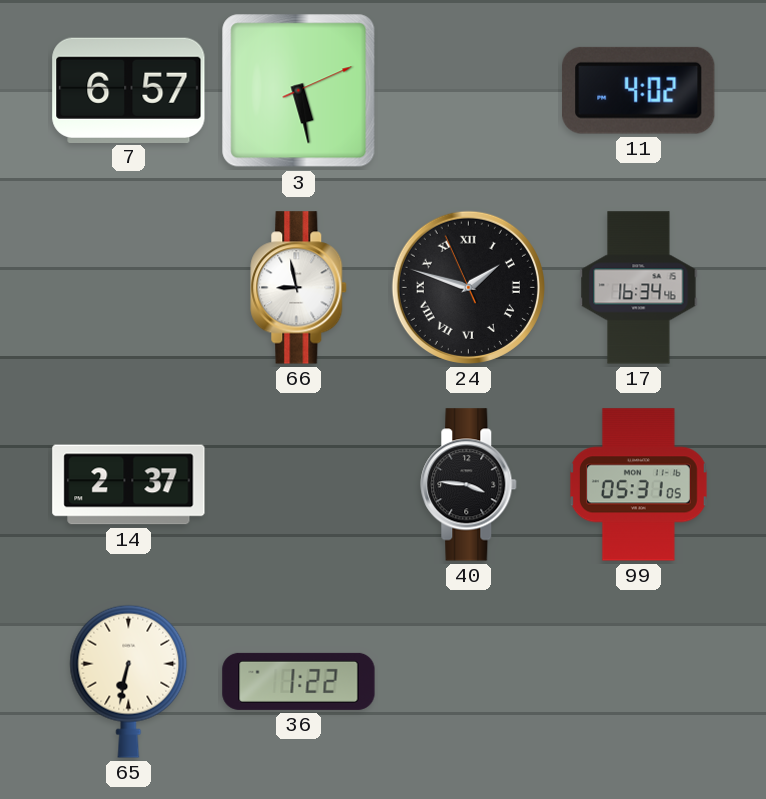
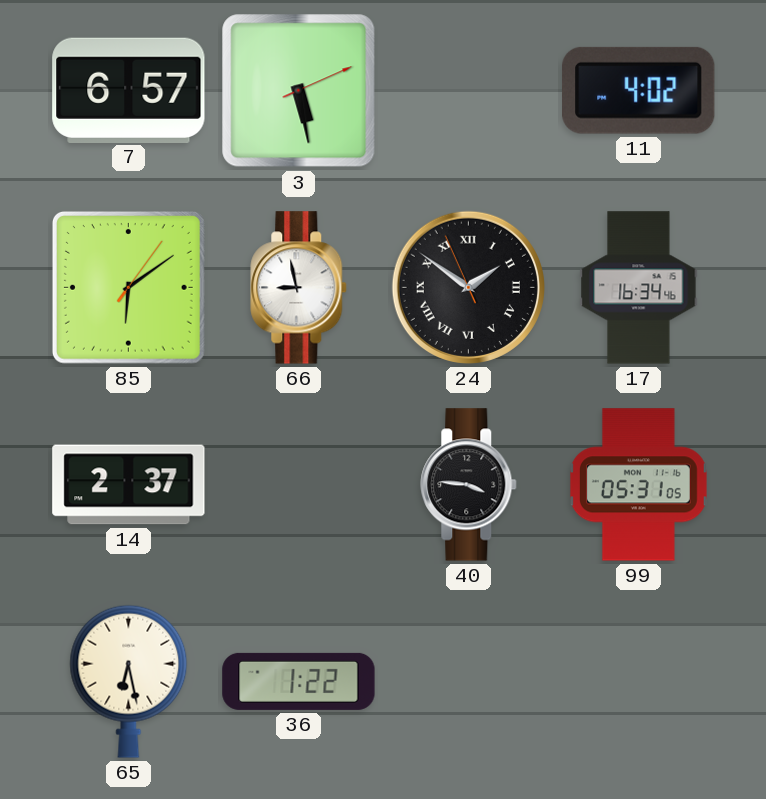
85: none -> 6:09
24: 1:47 -> 1:50
65: 6:32 -> 6:28
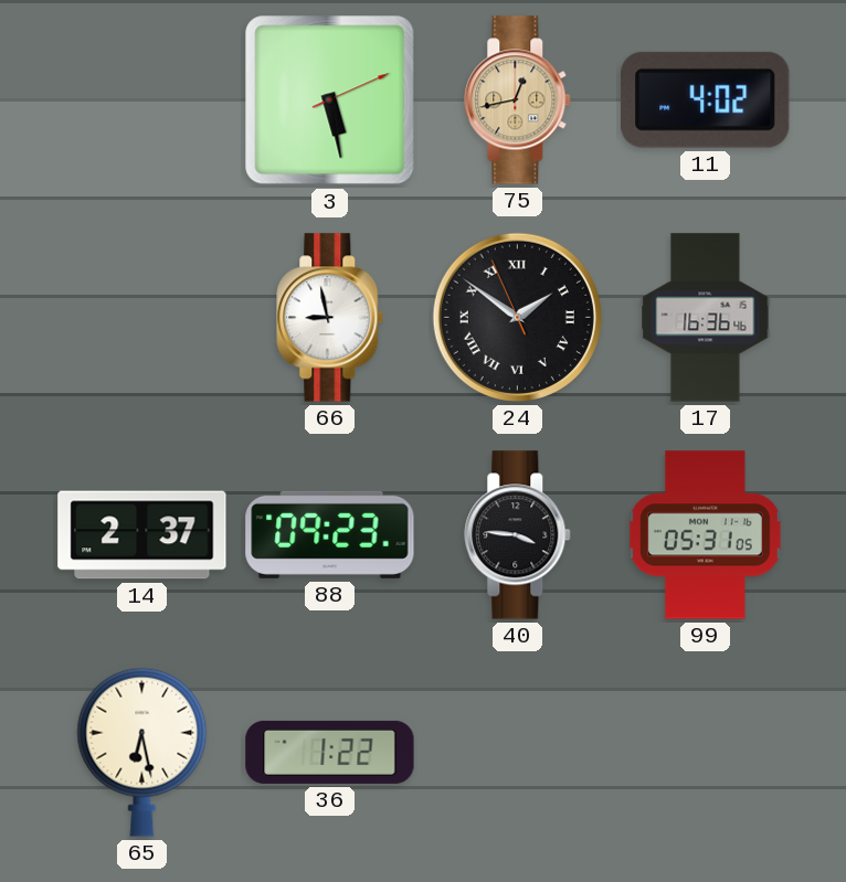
7: 6:57 -> none
75: none -> 12:43
85: 6:09 -> none
17: 16:34 -> 16:36
88: none -> 09:23
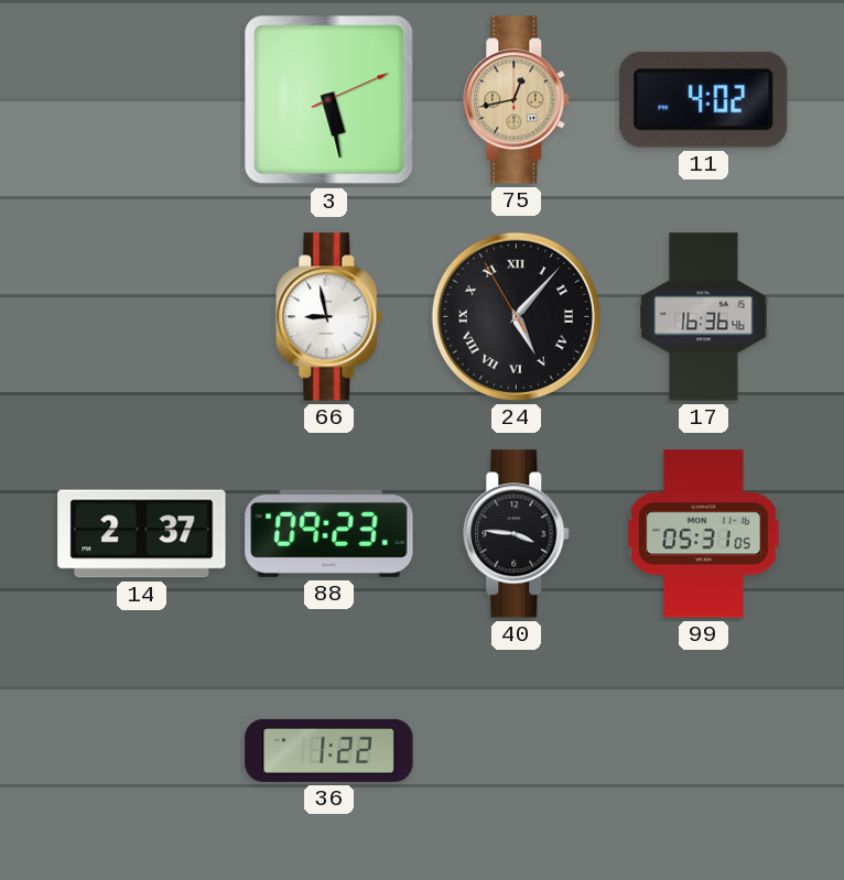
24: 1:50 -> 5:06
65: 6:28 -> none
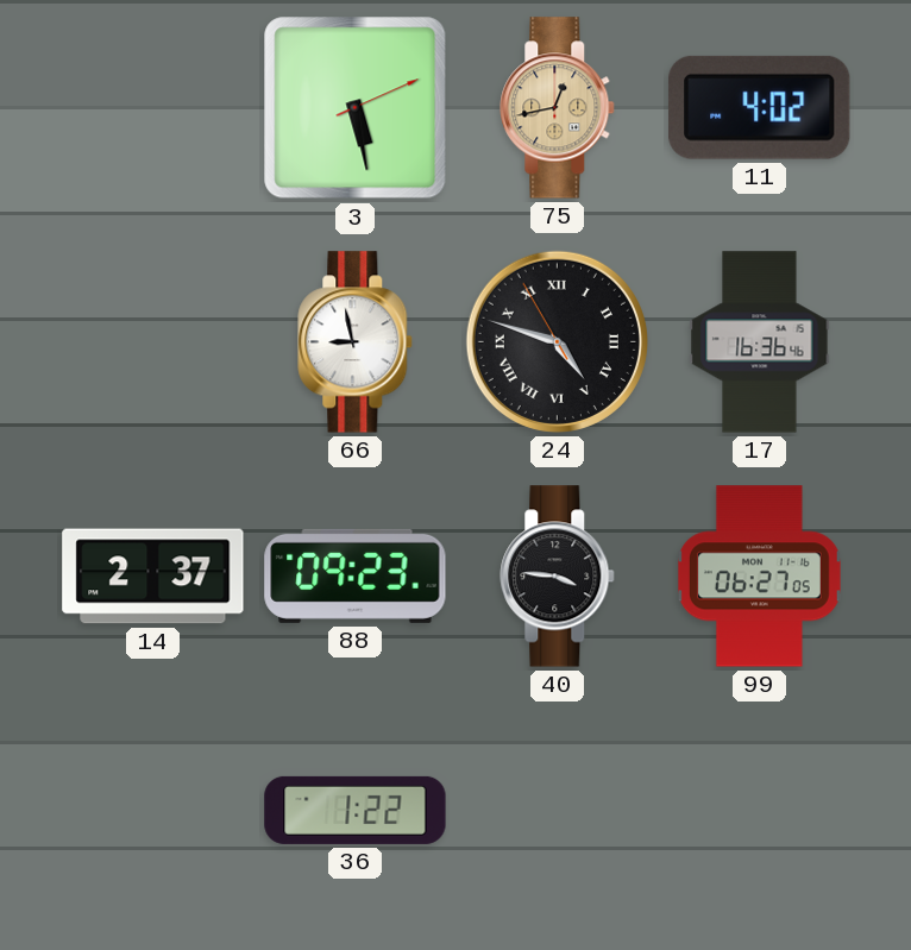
24: 5:06 -> 4:47
99: 05:31 -> 06:27
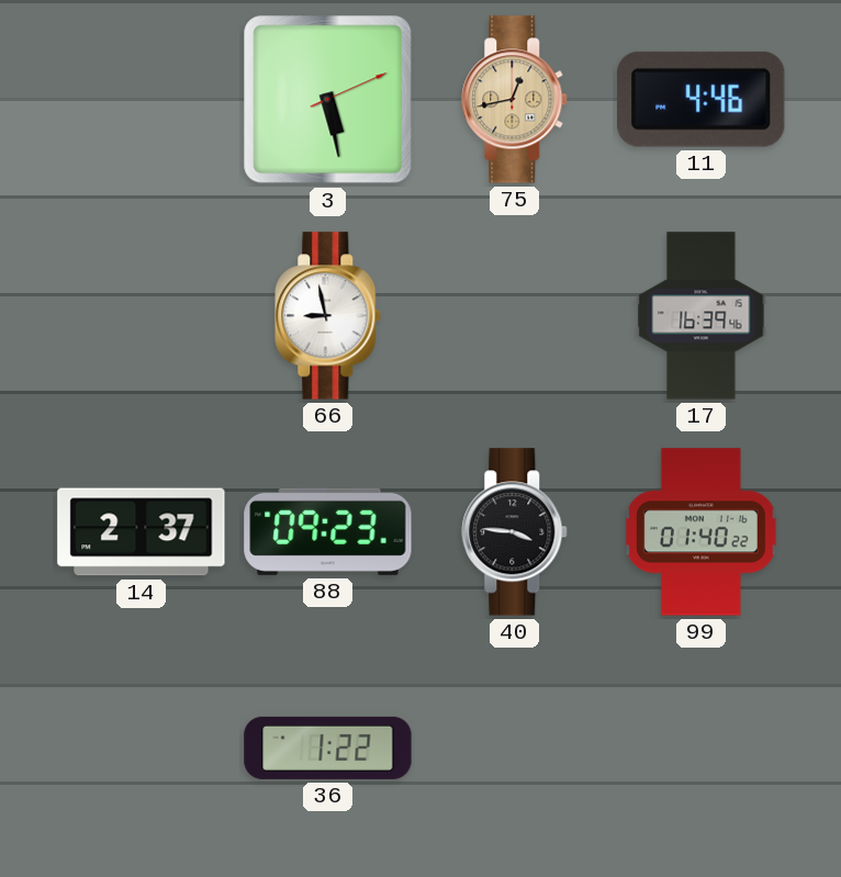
11: 4:02 -> 4:46
24: 4:47 -> none
17: 16:36 -> 16:39
99: 06:27 -> 01:40
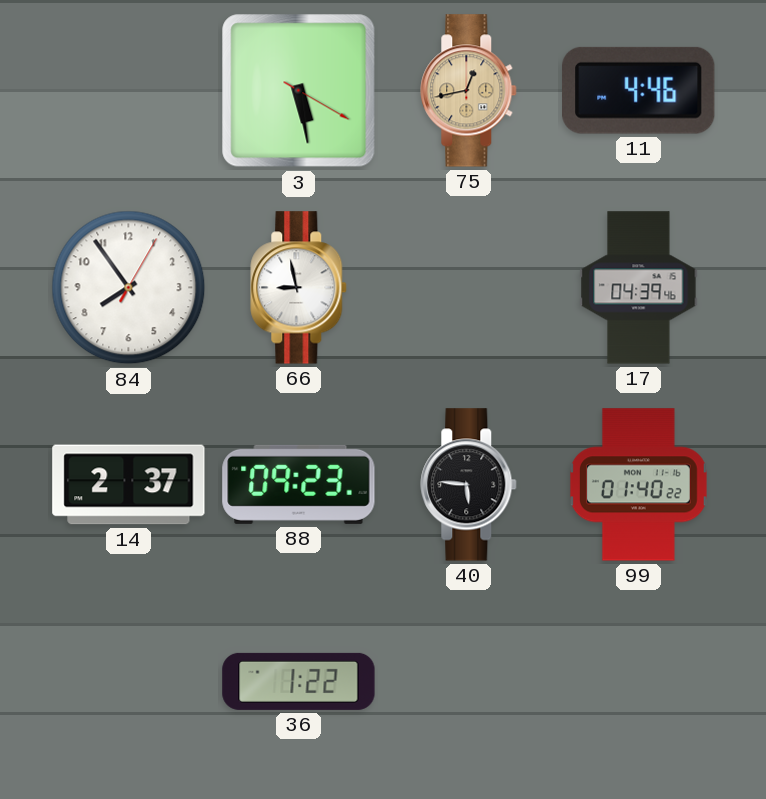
3: 5:28:11 -> 5:28:20
84: none -> 7:54
17: 16:39 -> 04:39
40: 3:46 -> 5:46
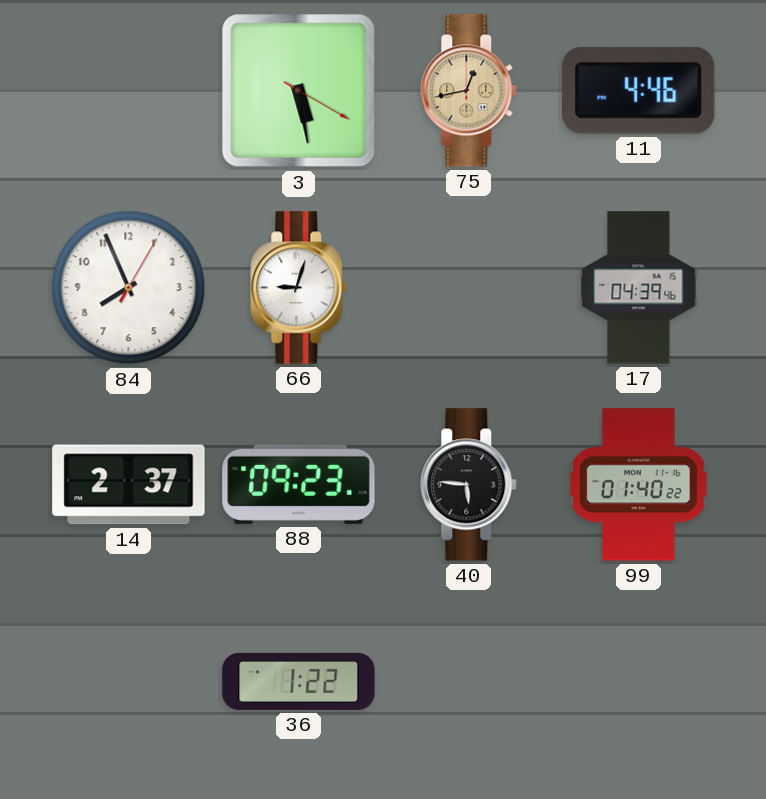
84: 7:54 -> 7:56
66: 8:58 -> 9:03
